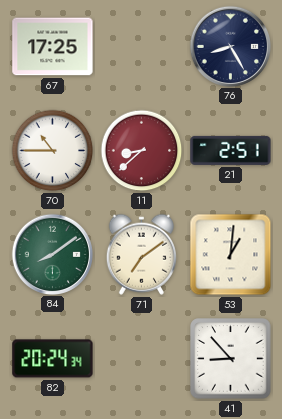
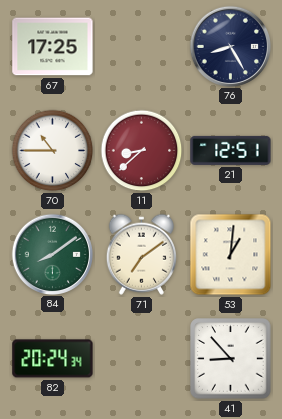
21: 2:51 -> 12:51
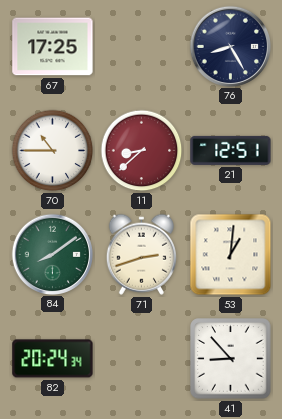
71: 7:09 -> 2:42
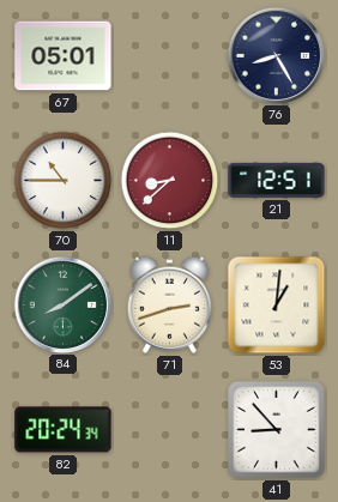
67: 17:25 -> 05:01
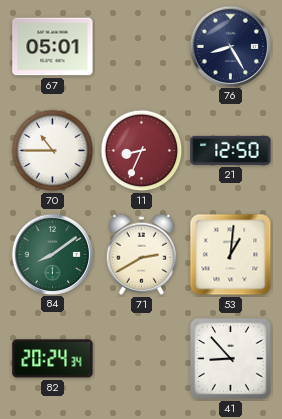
11: 8:38 -> 8:34
21: 12:51 -> 12:50
71: 2:42 -> 2:40
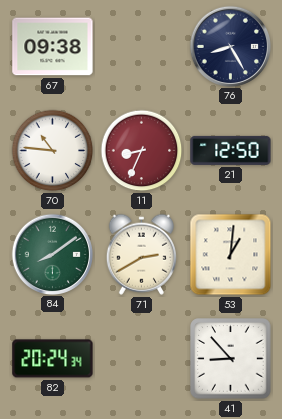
67: 05:01 -> 09:38
70: 10:45 -> 10:46
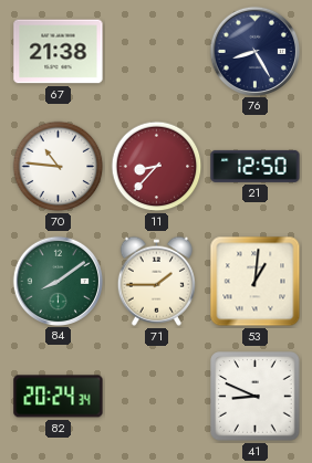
67: 09:38 -> 21:38
11: 8:34 -> 8:37
71: 2:40 -> 1:45
41: 8:53 -> 8:49
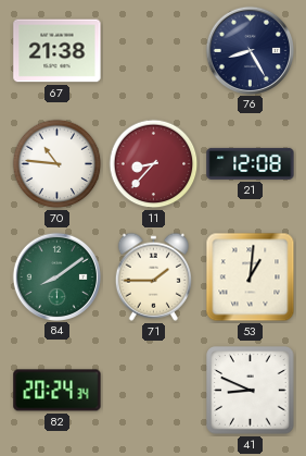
21: 12:50 -> 12:08
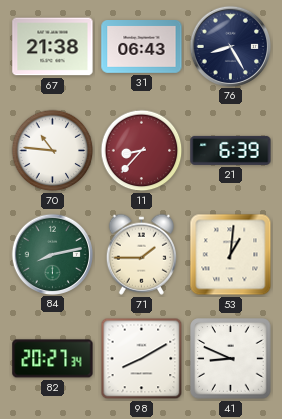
31: none -> 06:43
21: 12:08 -> 6:39
84: 8:09 -> 8:13
82: 20:24 -> 20:27
98: none -> 8:10
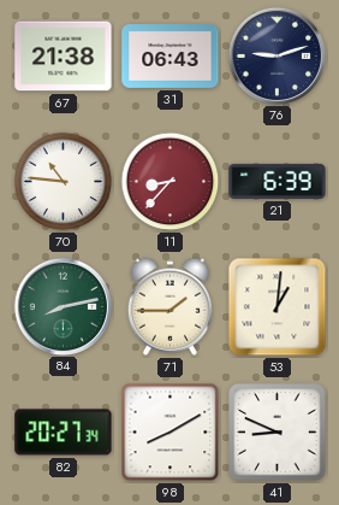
76: 8:25 -> 9:12
